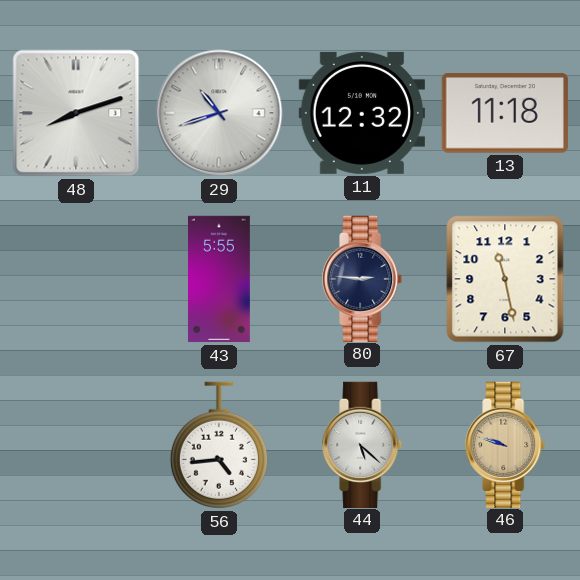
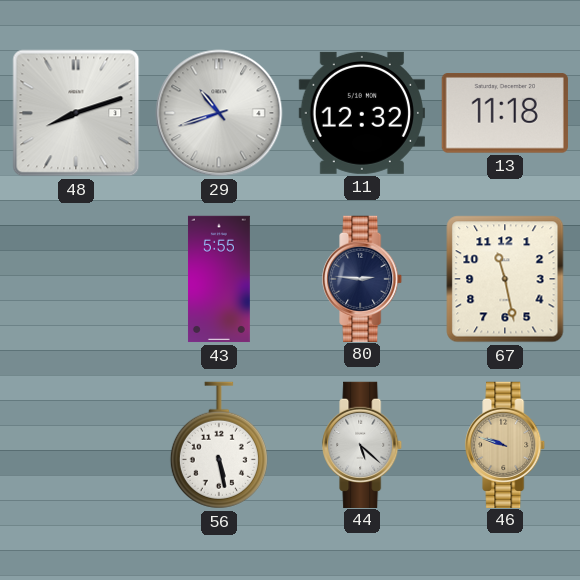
56: 4:44 -> 5:28
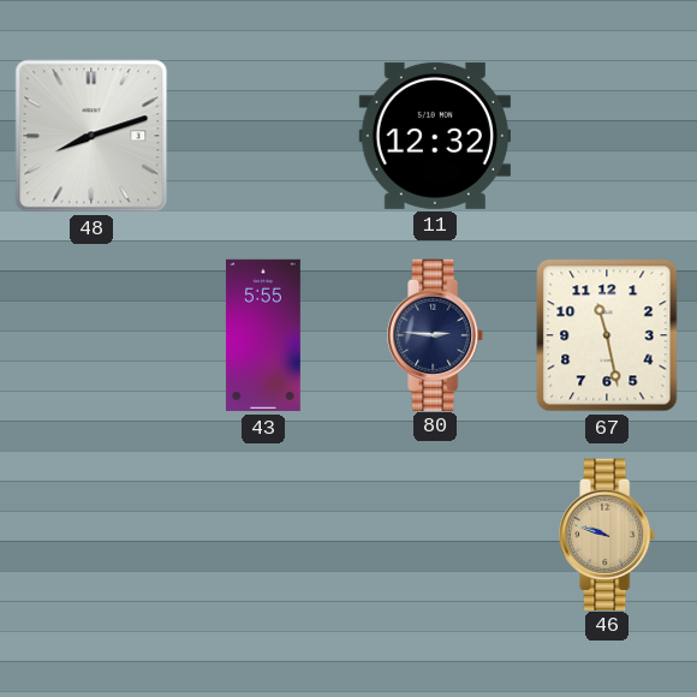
29: 10:42 -> none
13: 11:18 -> none
56: 5:28 -> none
44: 5:22 -> none
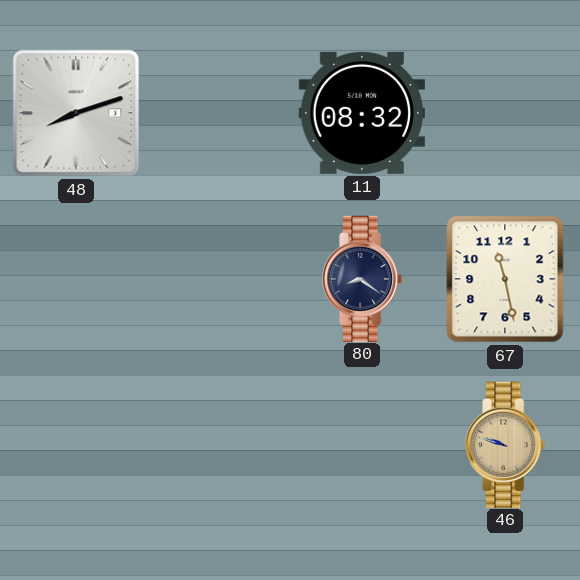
11: 12:32 -> 08:32
43: 5:55 -> none
80: 2:46 -> 8:21
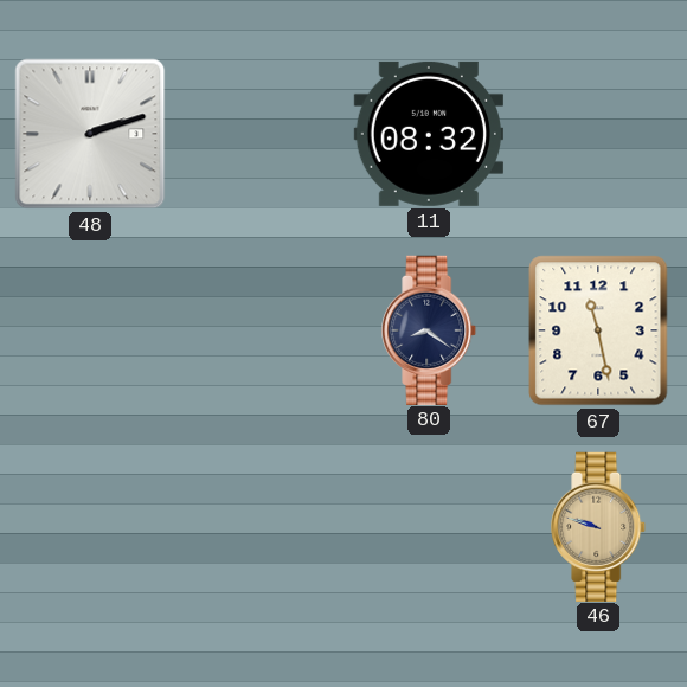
48: 8:12 -> 2:12
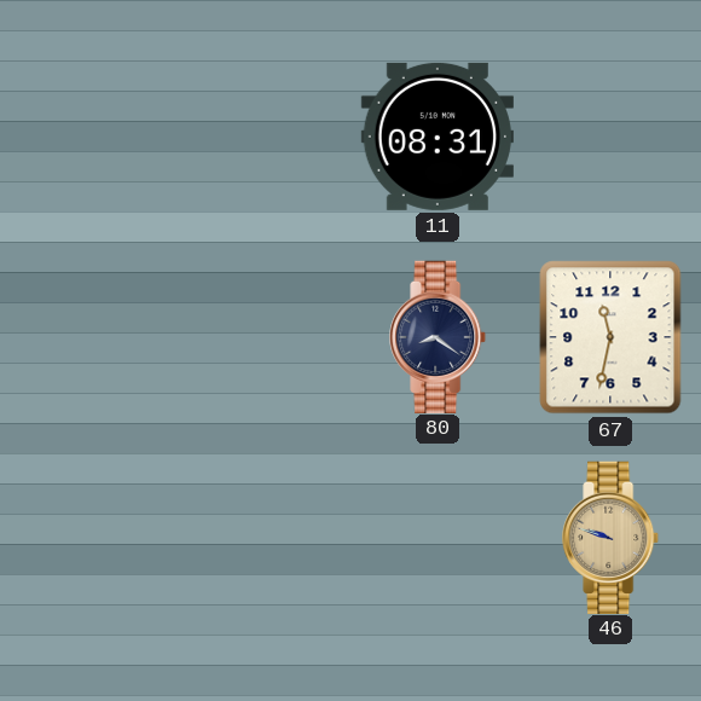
48: 2:12 -> none
11: 08:32 -> 08:31
67: 11:28 -> 11:32
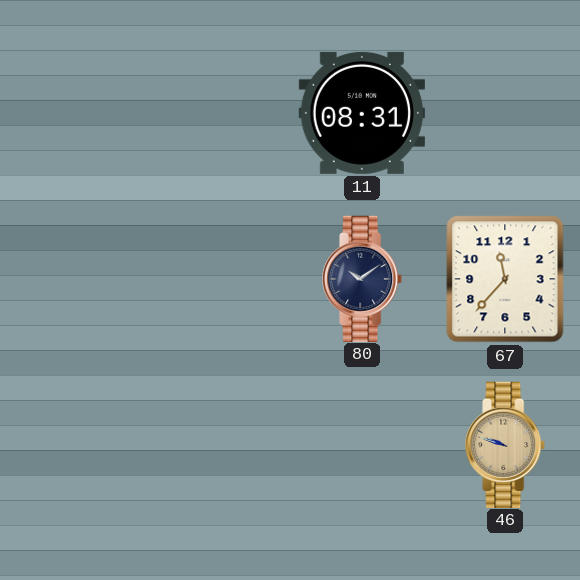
80: 8:21 -> 10:09
67: 11:32 -> 11:37
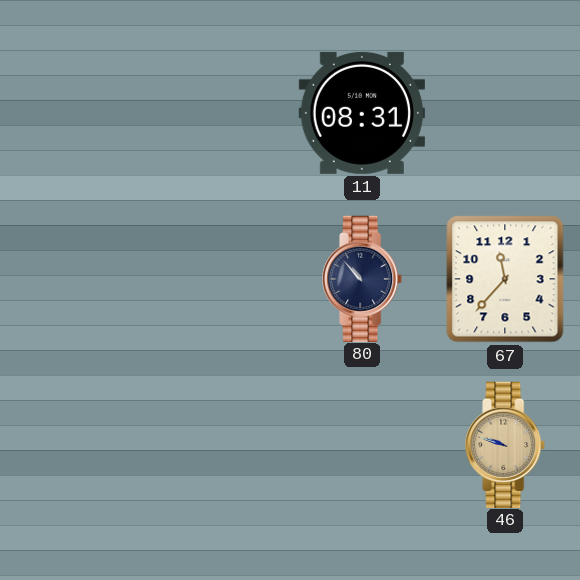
80: 10:09 -> 10:53
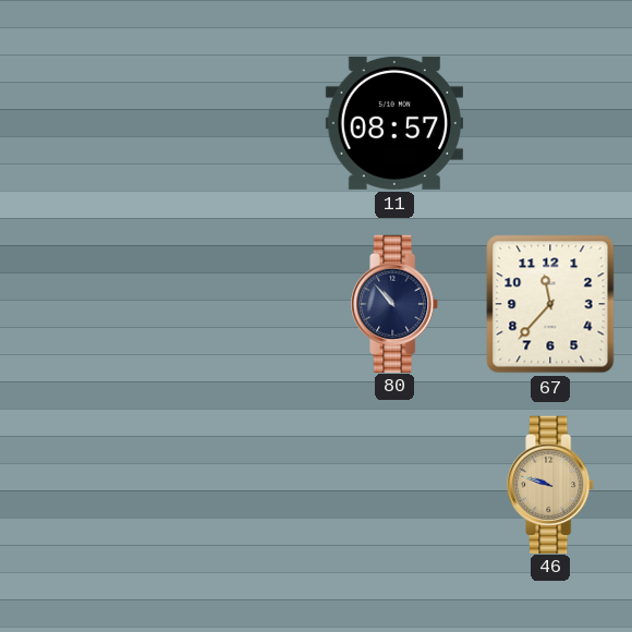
11: 08:31 -> 08:57
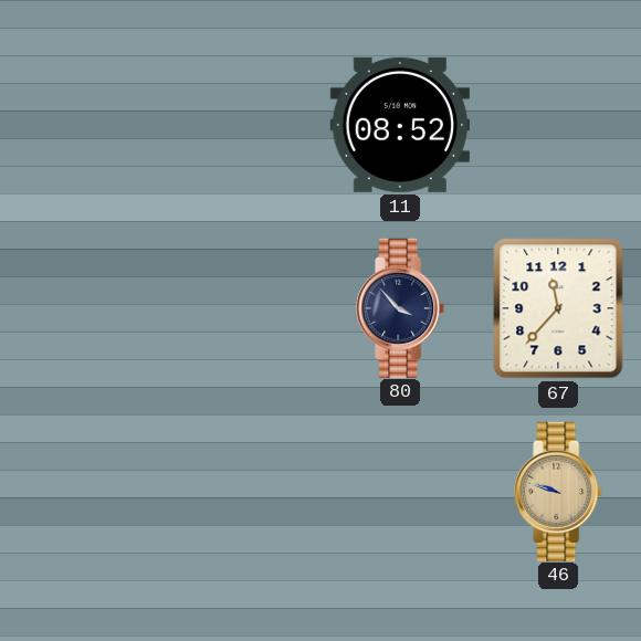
11: 08:57 -> 08:52
80: 10:53 -> 3:53
